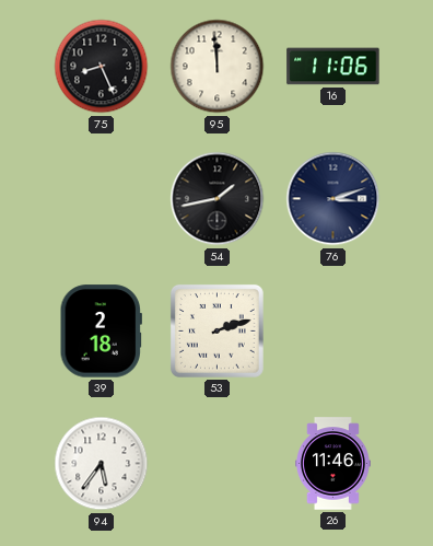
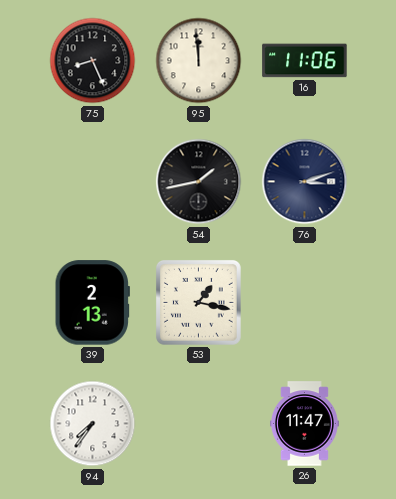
39: 2:18 -> 2:13
53: 2:12 -> 1:17
94: 5:36 -> 7:36
26: 11:46 -> 11:47
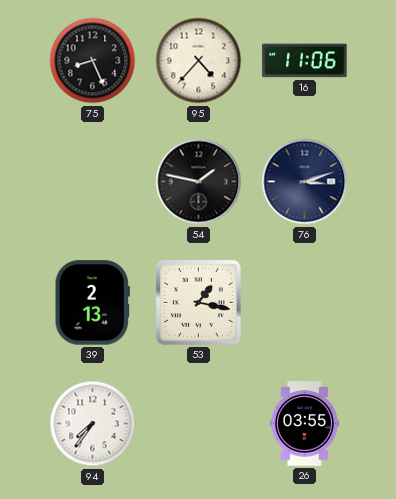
95: 11:59 -> 4:37
54: 1:43 -> 1:47
26: 11:47 -> 03:55
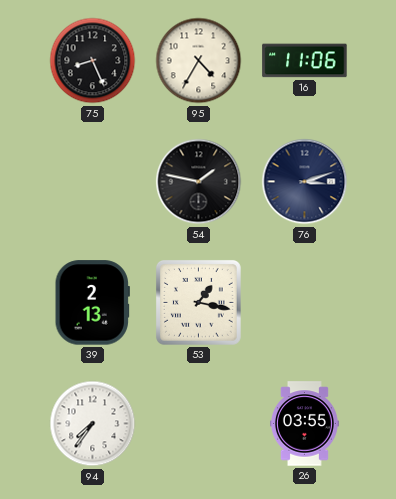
95: 4:37 -> 4:35
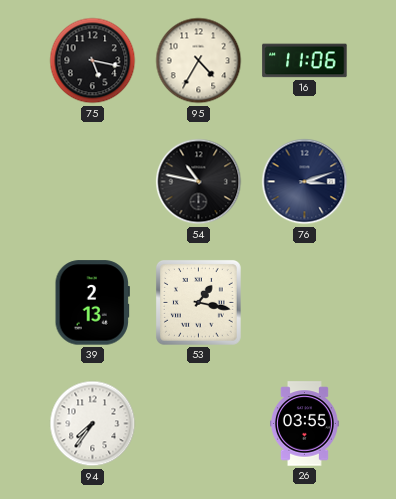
75: 8:26 -> 5:17
54: 1:47 -> 10:47
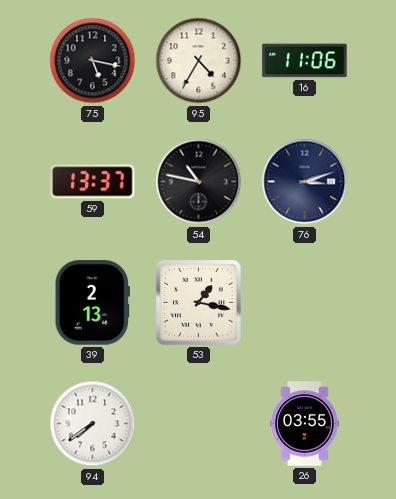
59: none -> 13:37
94: 7:36 -> 7:39
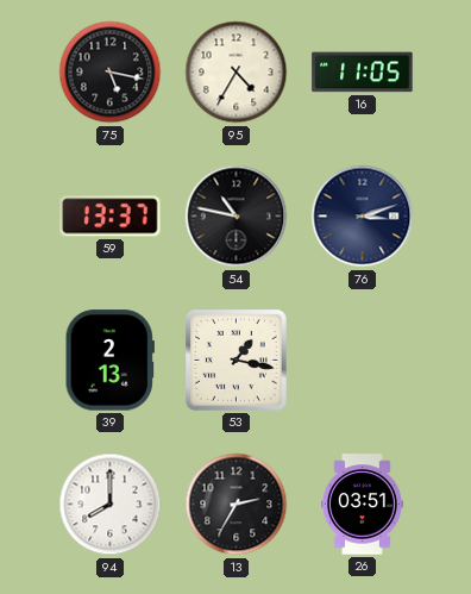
16: 11:06 -> 11:05
94: 7:39 -> 8:00
13: none -> 2:35
26: 03:55 -> 03:51
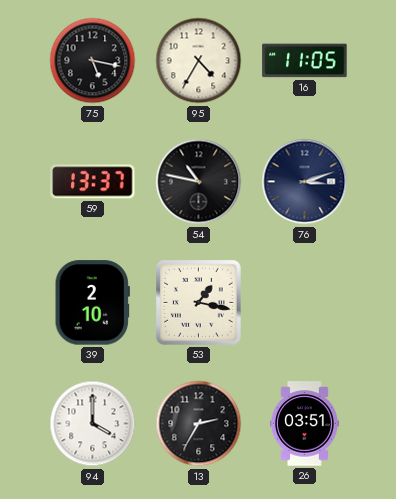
39: 2:13 -> 2:10
94: 8:00 -> 4:00
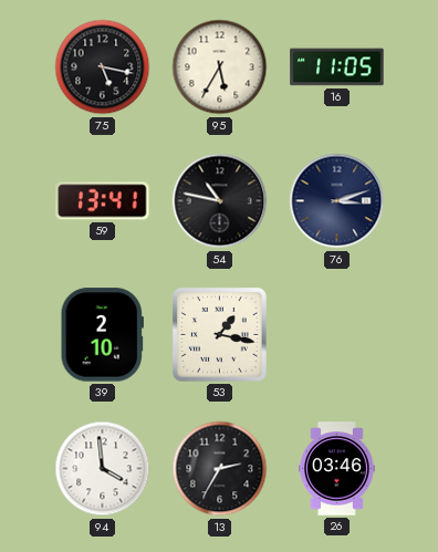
95: 4:35 -> 5:35
59: 13:37 -> 13:41
94: 4:00 -> 3:59
26: 03:51 -> 03:46
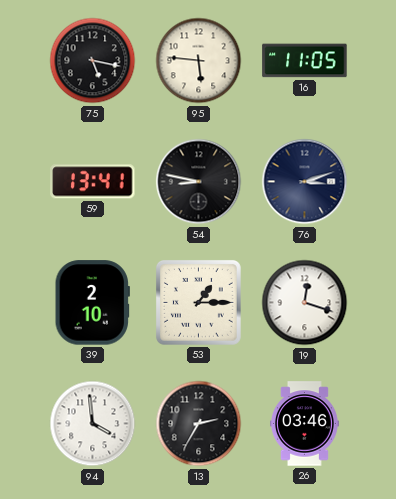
95: 5:35 -> 5:46
54: 10:47 -> 8:47
53: 1:17 -> 1:15
19: none -> 12:18
